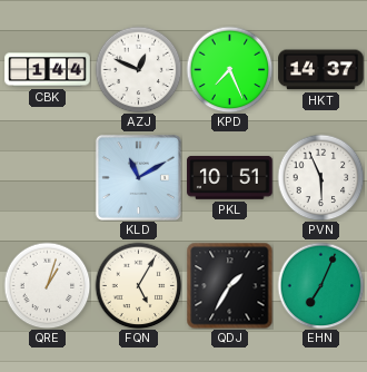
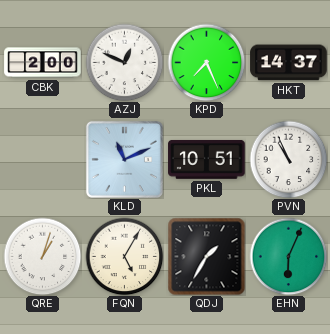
CBK: 1:44 -> 2:00
KLD: 11:10 -> 11:11
PVN: 5:56 -> 10:56
EHN: 7:04 -> 6:04
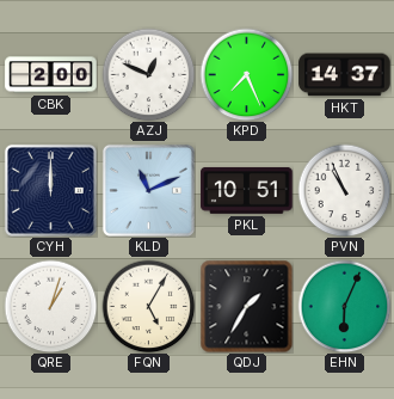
CYH: none -> 12:00
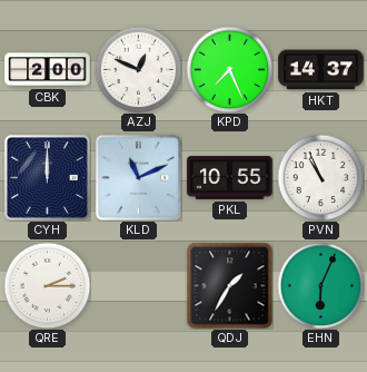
PKL: 10:51 -> 10:55
QRE: 1:03 -> 2:15
FQN: 5:05 -> none
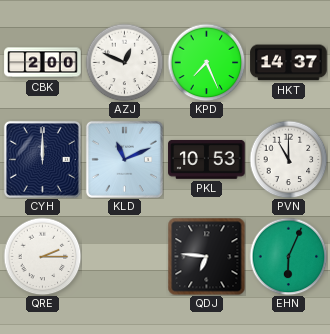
PKL: 10:55 -> 10:53
PVN: 10:56 -> 11:00
QDJ: 1:35 -> 6:46
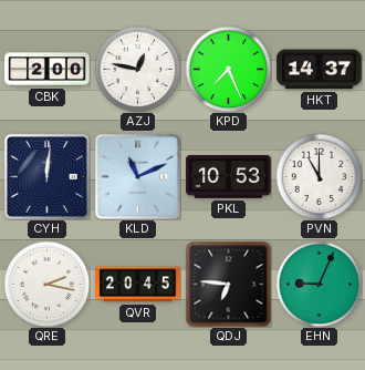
AZJ: 12:49 -> 12:47
CYH: 12:00 -> 12:01
QRE: 2:15 -> 2:17
QVR: none -> 20:45
EHN: 6:04 -> 9:04
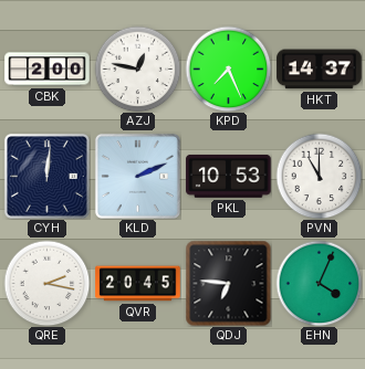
KLD: 11:11 -> 2:11
EHN: 9:04 -> 4:04
